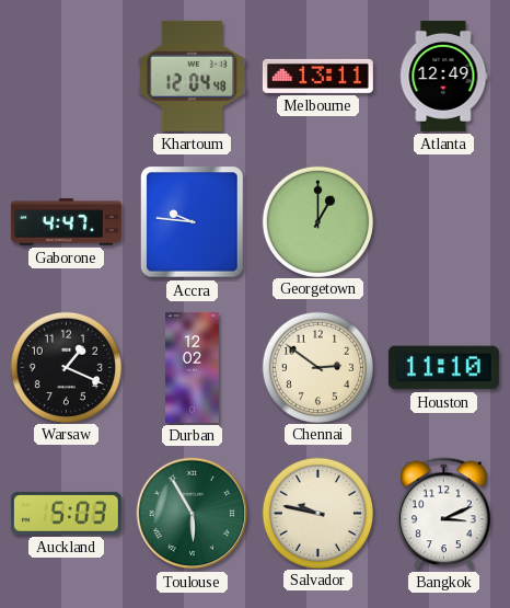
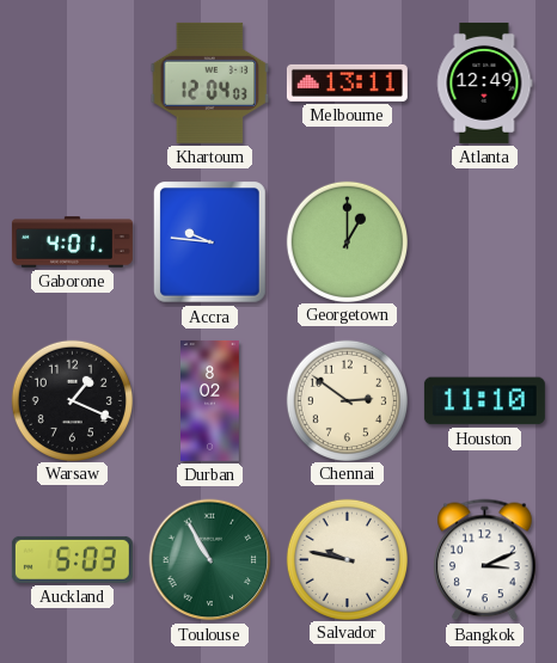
Khartoum: 12:04:48 -> 12:04:03
Gaborone: 4:47 -> 4:01
Durban: 12:02 -> 8:02
Toulouse: 5:55 -> 10:55
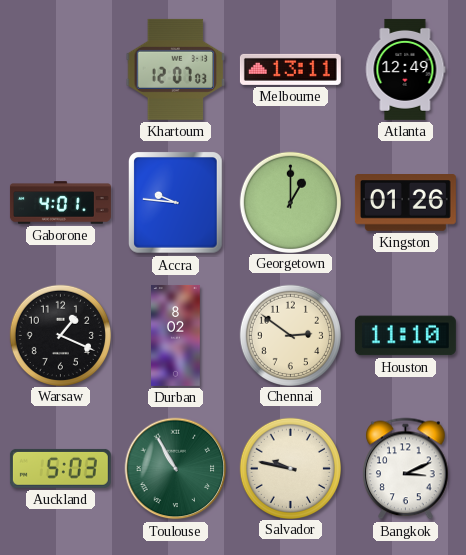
Khartoum: 12:04 -> 12:07
Kingston: none -> 01:26
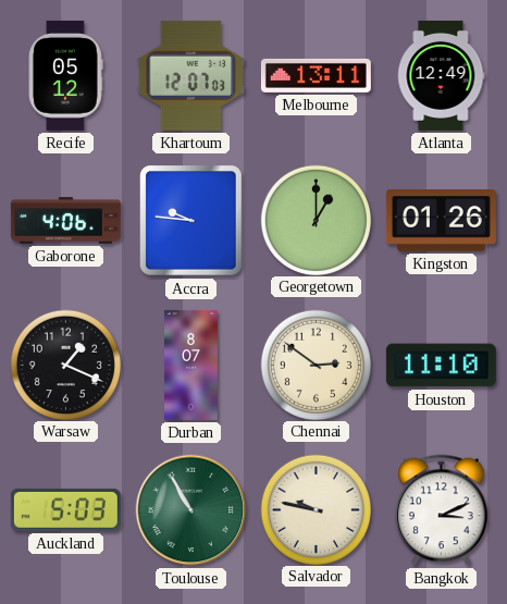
Recife: none -> 05:12
Gaborone: 4:01 -> 4:06
Durban: 8:02 -> 8:07
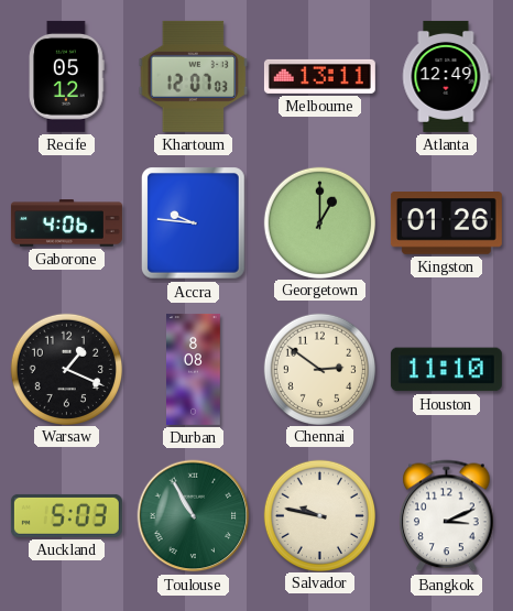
Durban: 8:07 -> 8:08
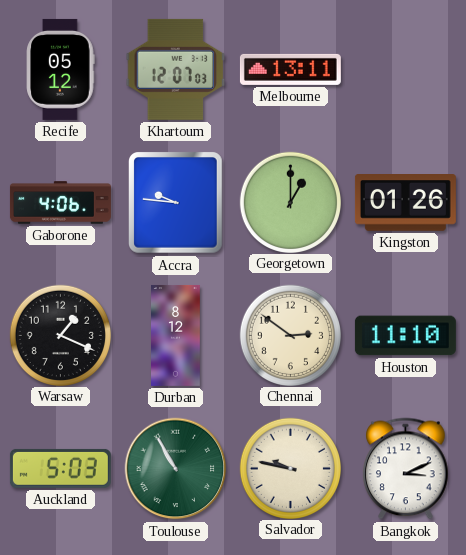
Atlanta: 12:49 -> none
Durban: 8:08 -> 8:12
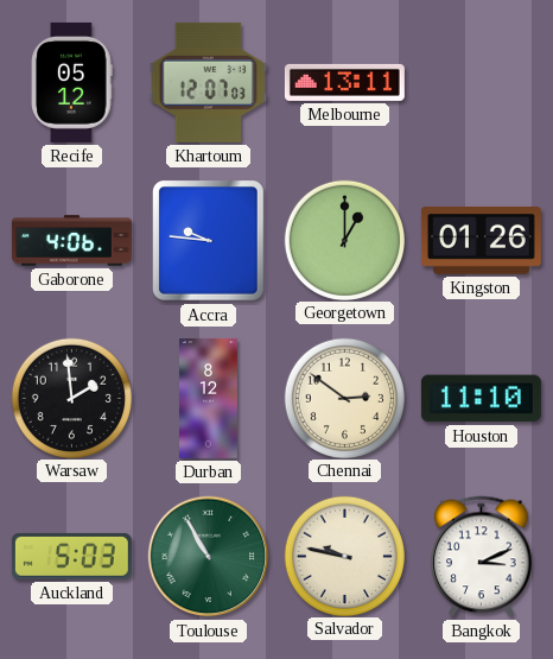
Warsaw: 1:19 -> 1:59
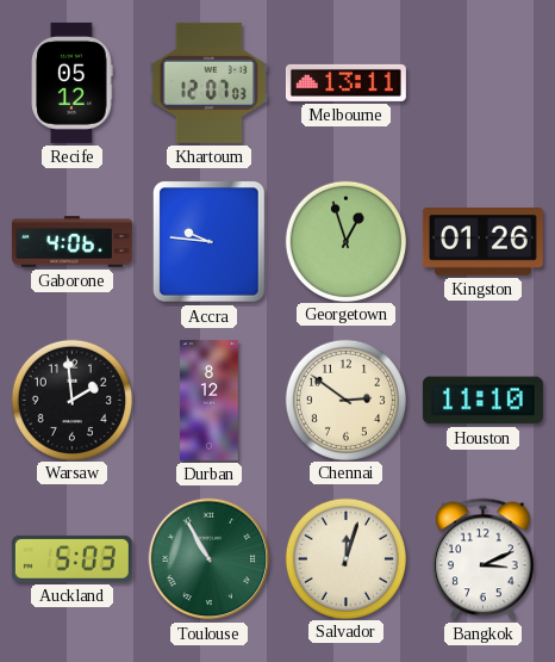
Georgetown: 1:00 -> 12:57
Salvador: 9:47 -> 12:03
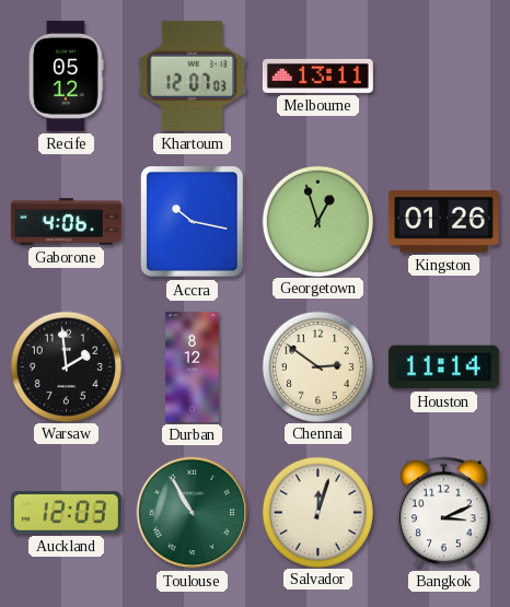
Accra: 9:46 -> 10:17
Houston: 11:10 -> 11:14
Auckland: 5:03 -> 12:03
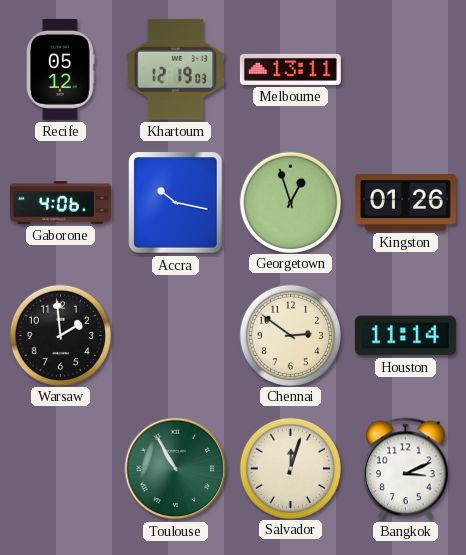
Khartoum: 12:07 -> 12:19
Durban: 8:12 -> none
Auckland: 12:03 -> none
